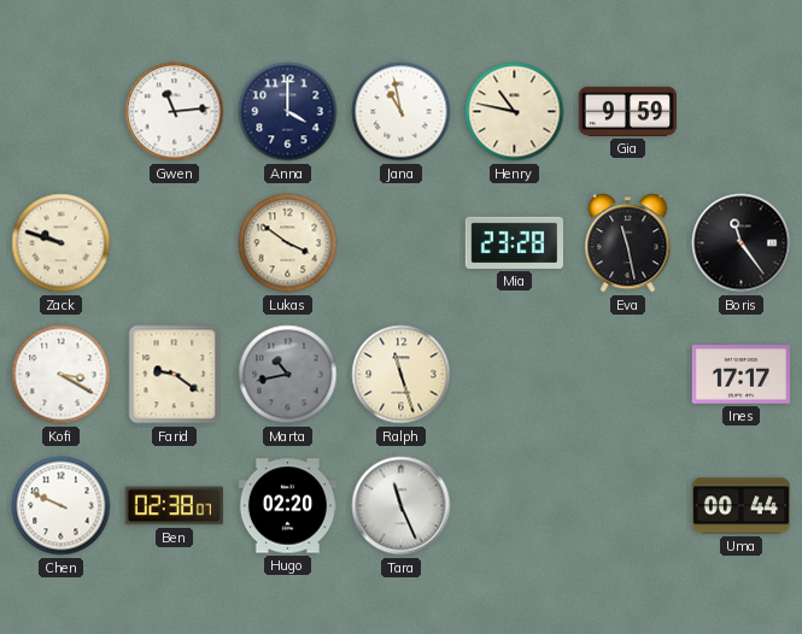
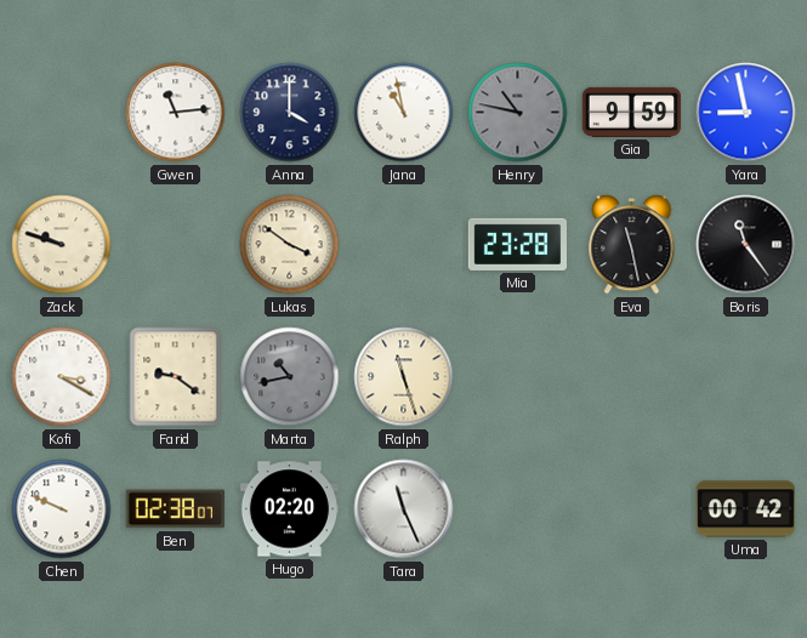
Henry dial: cream -> grey
Yara: none -> 8:58
Ines: 17:17 -> none
Uma: 00:44 -> 00:42
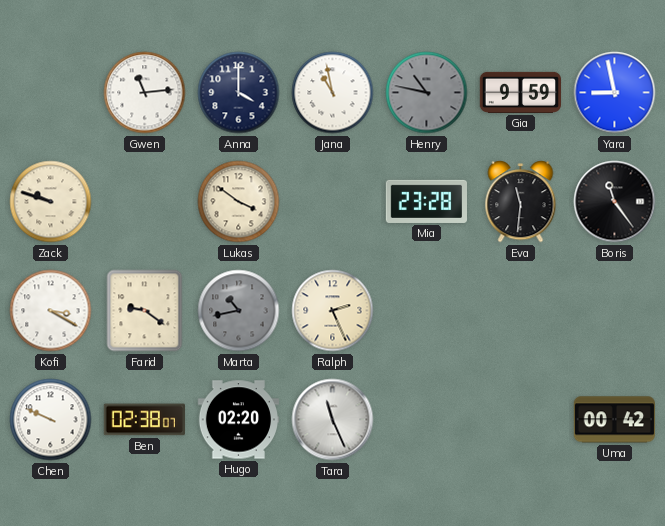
Eva: 11:28 -> 11:31
Ralph: 11:27 -> 2:26
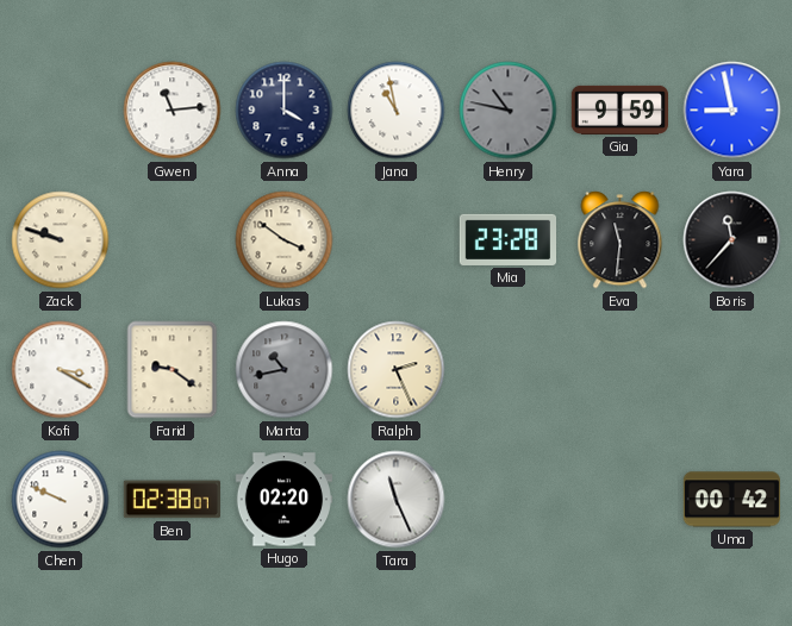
Boris: 11:24 -> 11:37
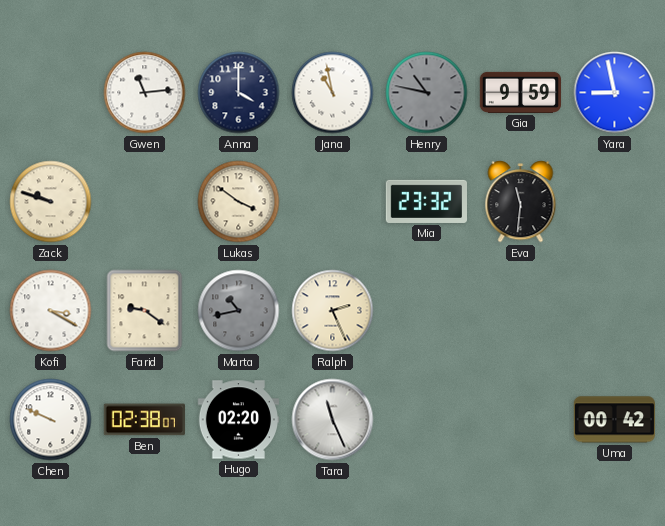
Mia: 23:28 -> 23:32
Boris: 11:37 -> none
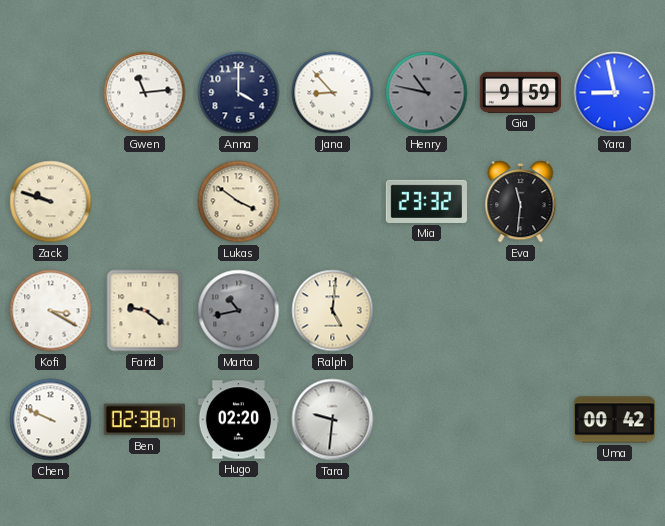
Jana: 10:58 -> 8:53
Ralph: 2:26 -> 5:01
Tara: 11:26 -> 9:31
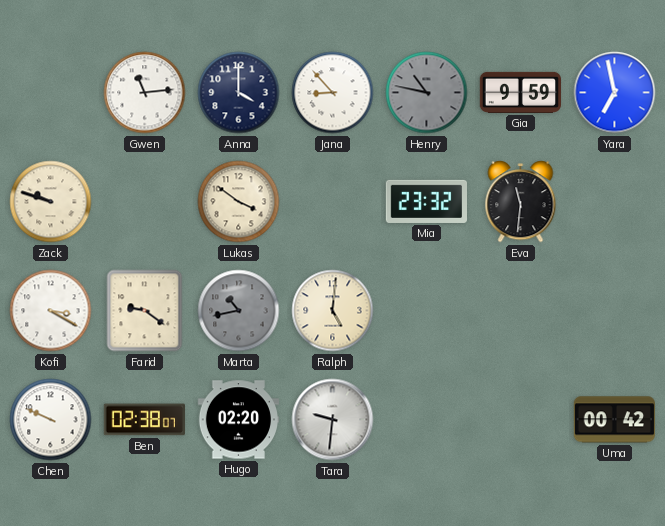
Yara: 8:58 -> 6:58
